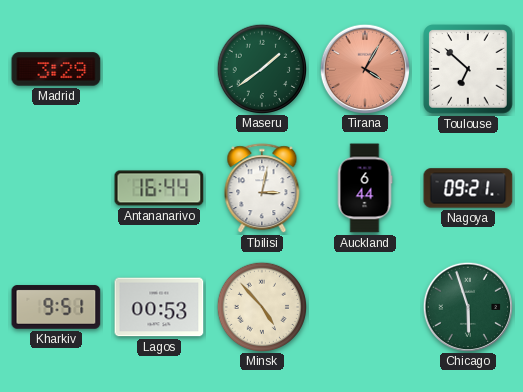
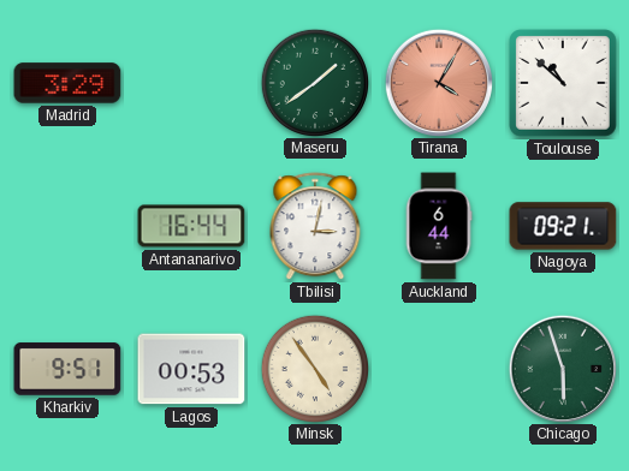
Toulouse: 6:52 -> 10:52
Minsk: 4:53 -> 4:54
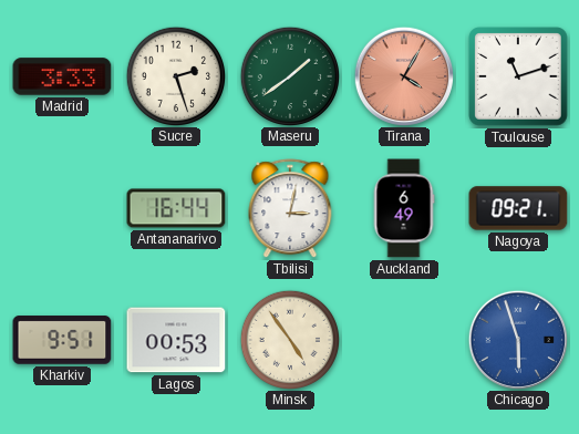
Madrid: 3:29 -> 3:33
Sucre: none -> 2:27
Toulouse: 10:52 -> 11:12
Auckland: 6:44 -> 6:49
Chicago dial: green -> blue
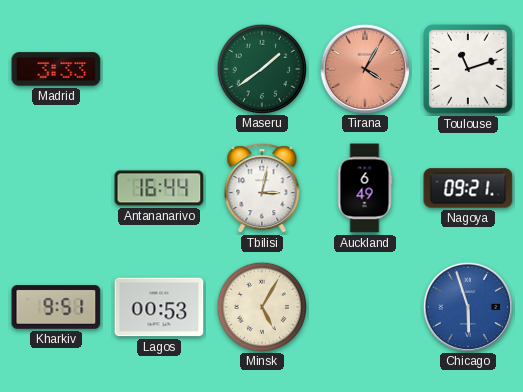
Sucre: 2:27 -> none
Minsk: 4:54 -> 5:05
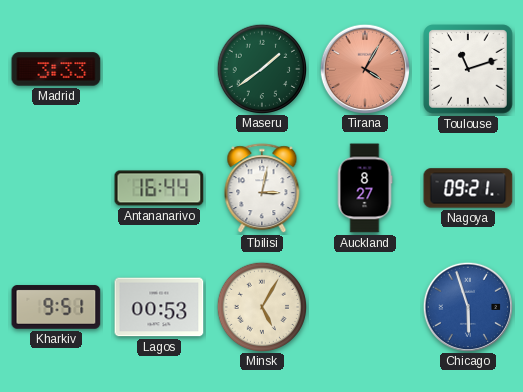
Auckland: 6:49 -> 8:27
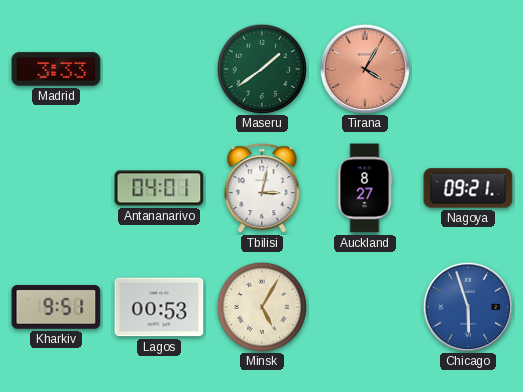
Toulouse: 11:12 -> none
Antananarivo: 16:44 -> 04:01
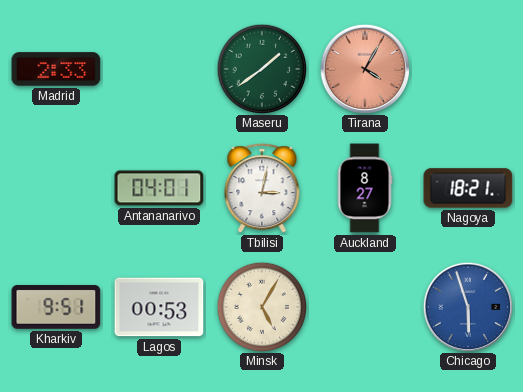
Madrid: 3:33 -> 2:33
Nagoya: 09:21 -> 18:21
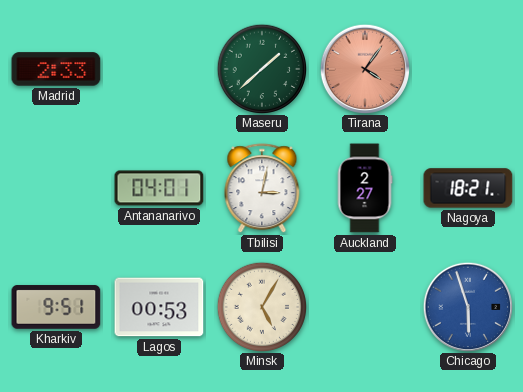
Maseru: 1:39 -> 1:38
Tirana: 4:05 -> 4:06
Auckland: 8:27 -> 2:27
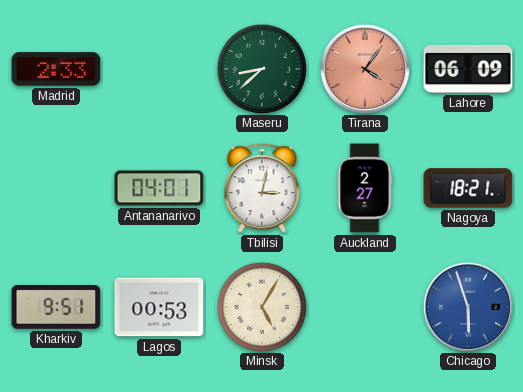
Maseru: 1:38 -> 8:38
Lahore: none -> 06:09
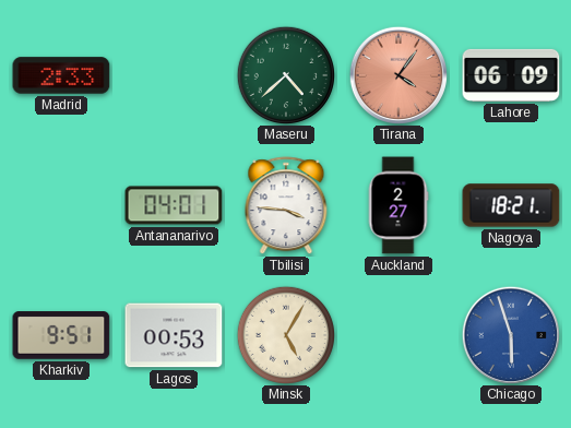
Maseru: 8:38 -> 4:38
Tbilisi: 3:02 -> 3:46
